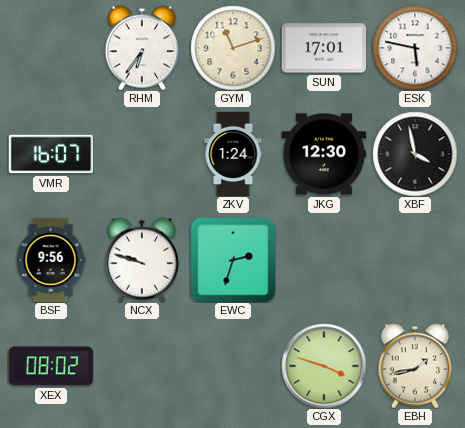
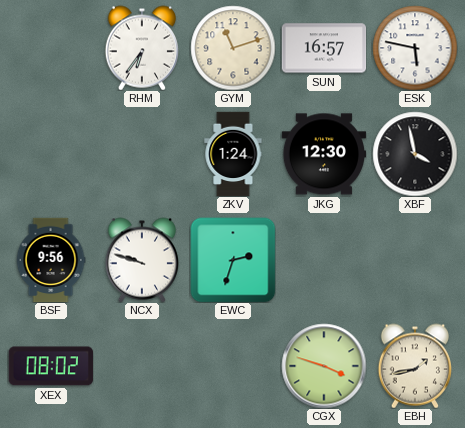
SUN: 17:01 -> 16:57
VMR: 16:07 -> none
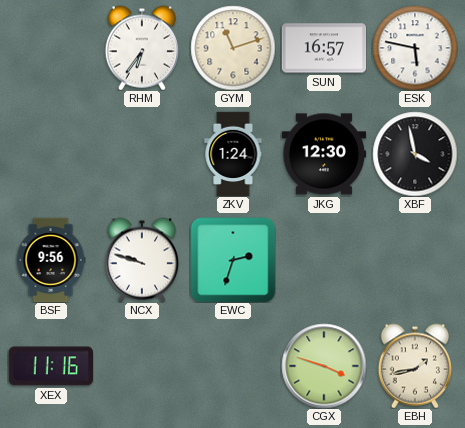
XEX: 08:02 -> 11:16
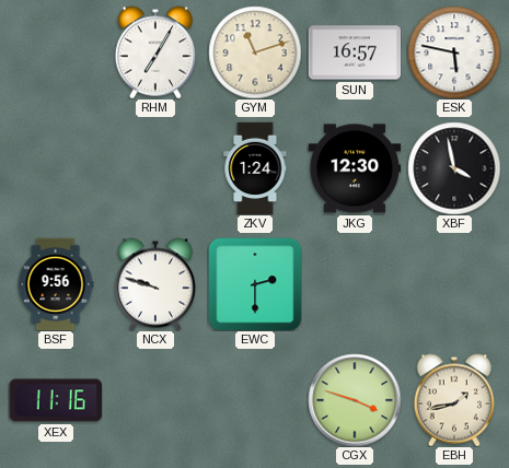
RHM: 6:36 -> 7:05
EWC: 2:33 -> 2:30
